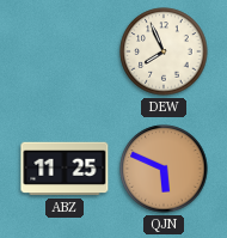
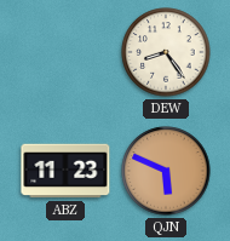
DEW: 7:56 -> 8:24
ABZ: 11:25 -> 11:23
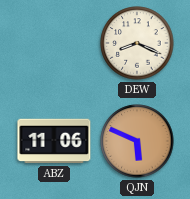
DEW: 8:24 -> 8:19
ABZ: 11:23 -> 11:06
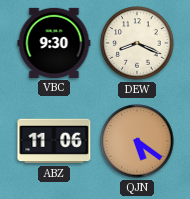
VBC: none -> 9:30
QJN: 5:49 -> 5:21
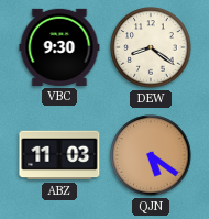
DEW: 8:19 -> 8:21
ABZ: 11:06 -> 11:03
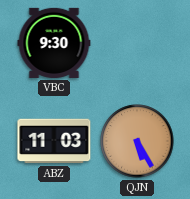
DEW: 8:21 -> none
QJN: 5:21 -> 5:25
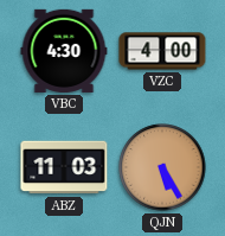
VBC: 9:30 -> 4:30
VZC: none -> 4:00
